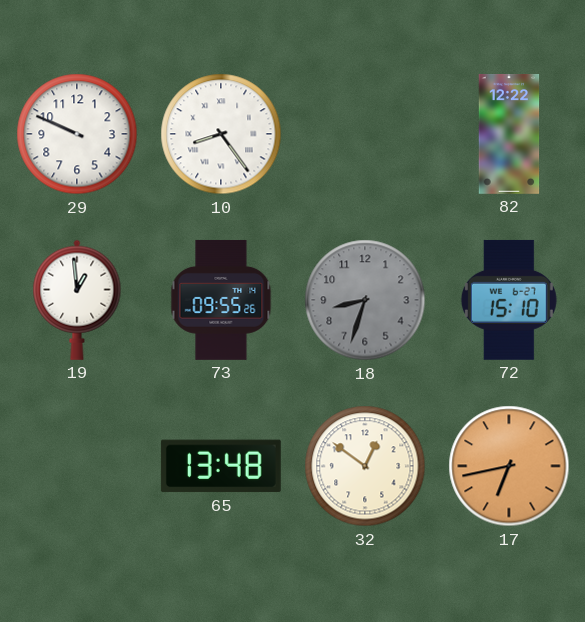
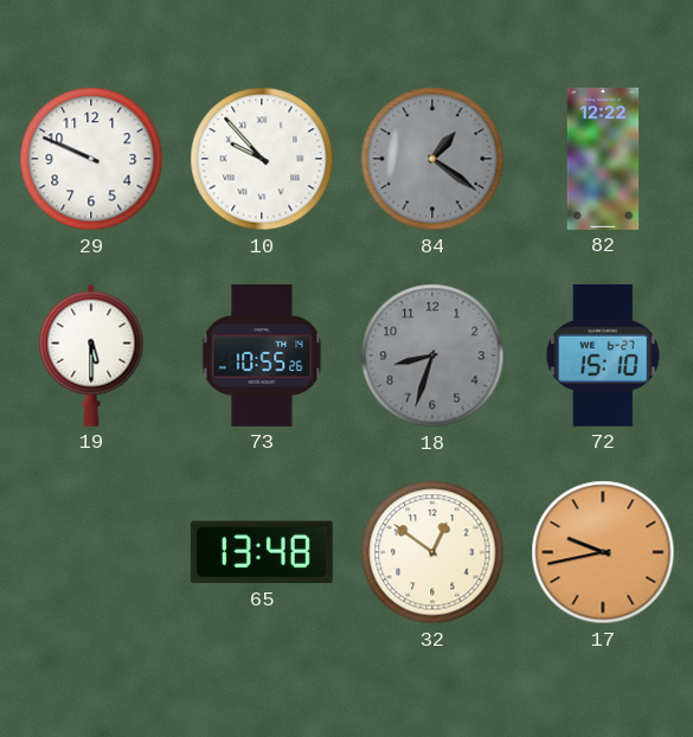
10: 8:24 -> 9:53
84: none -> 1:21
19: 12:59 -> 5:30
73: 09:55 -> 10:55
17: 6:43 -> 9:43
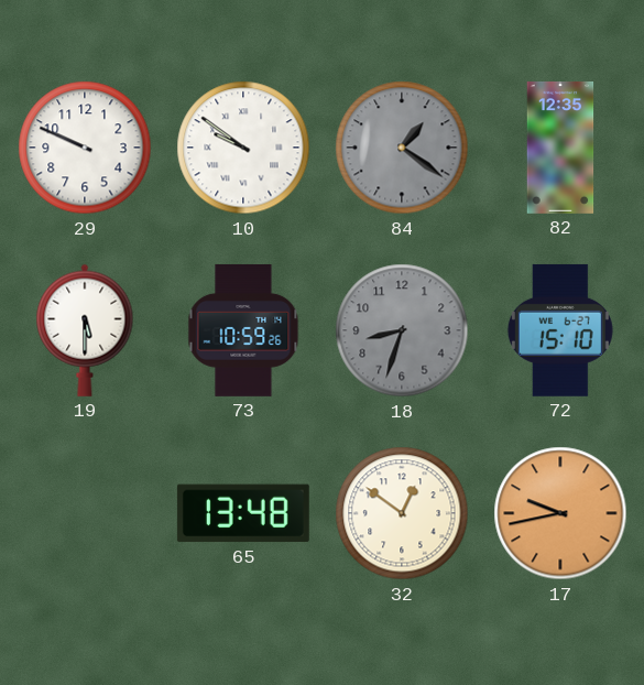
10: 9:53 -> 9:51
82: 12:22 -> 12:35
73: 10:55 -> 10:59
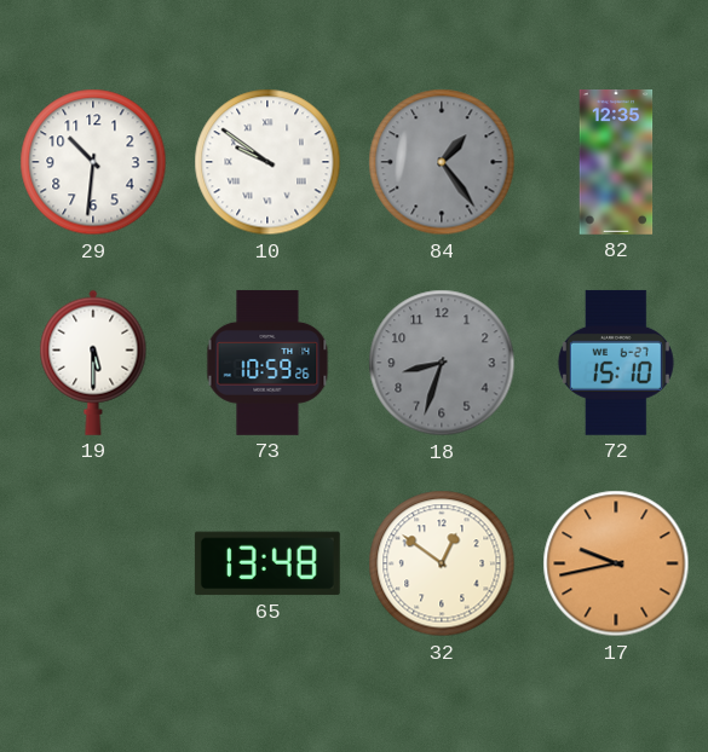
29: 9:49 -> 10:31
84: 1:21 -> 1:24
